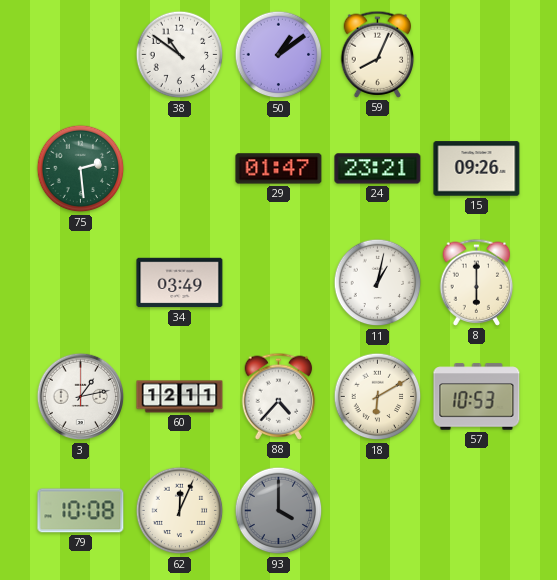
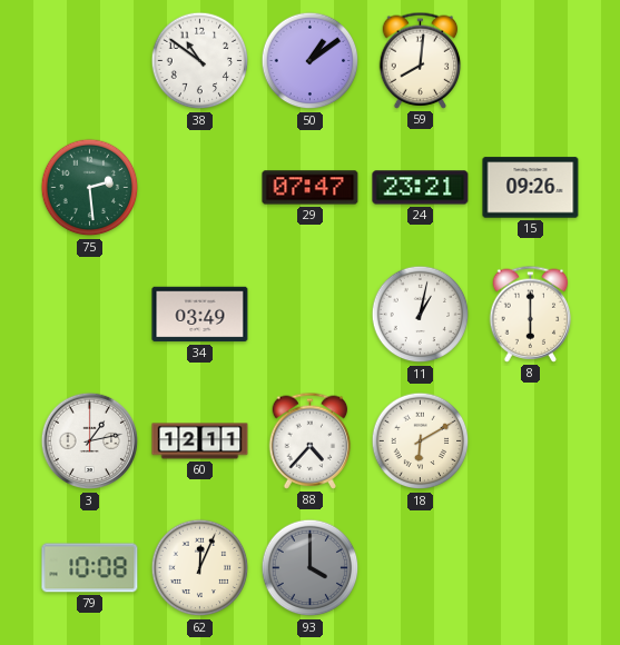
59: 8:04 -> 8:01
29: 01:47 -> 07:47
57: 10:53 -> none
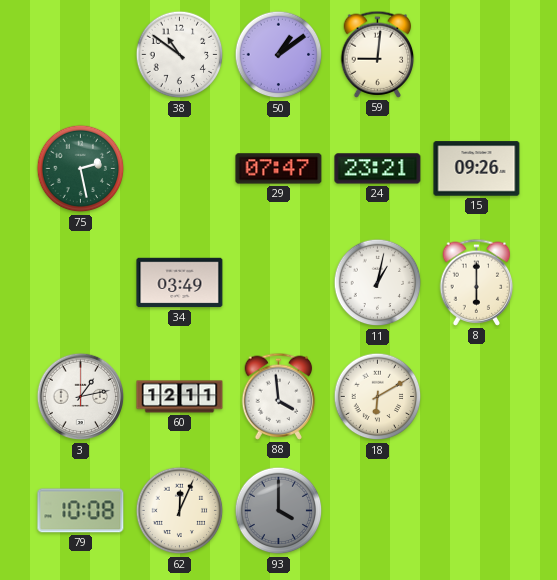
59: 8:01 -> 9:01
75: 2:29 -> 2:28
88: 4:37 -> 3:59
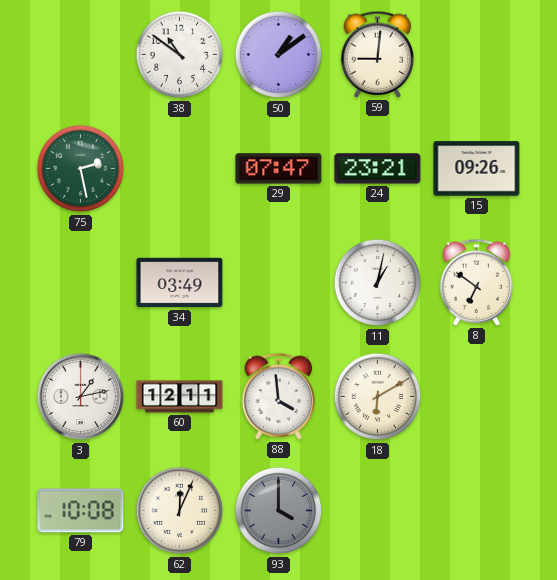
8: 6:00 -> 6:51
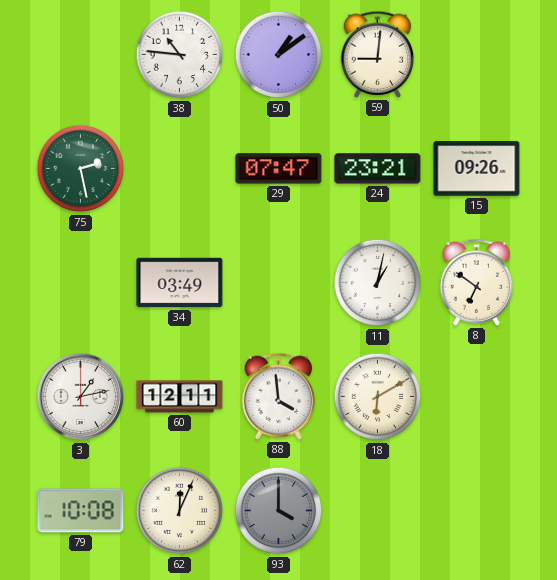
38: 10:51 -> 10:46
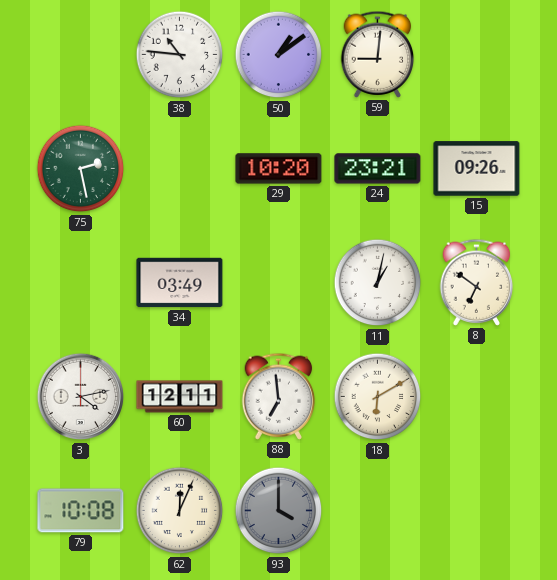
29: 07:47 -> 10:20
3: 1:13 -> 4:13
88: 3:59 -> 6:59
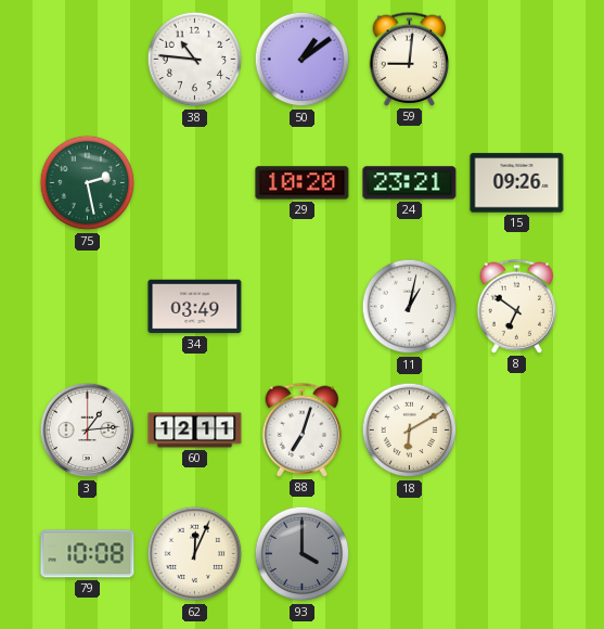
3: 4:13 -> 1:14
88: 6:59 -> 7:03
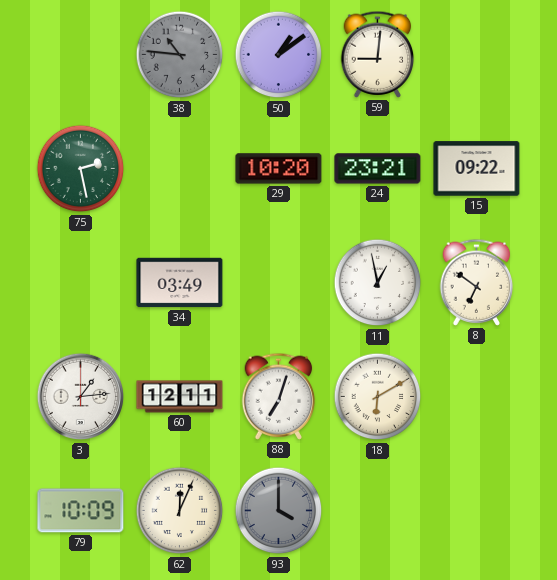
38 dial: white -> grey
15: 09:26 -> 09:22
11: 1:02 -> 12:58
79: 10:08 -> 10:09
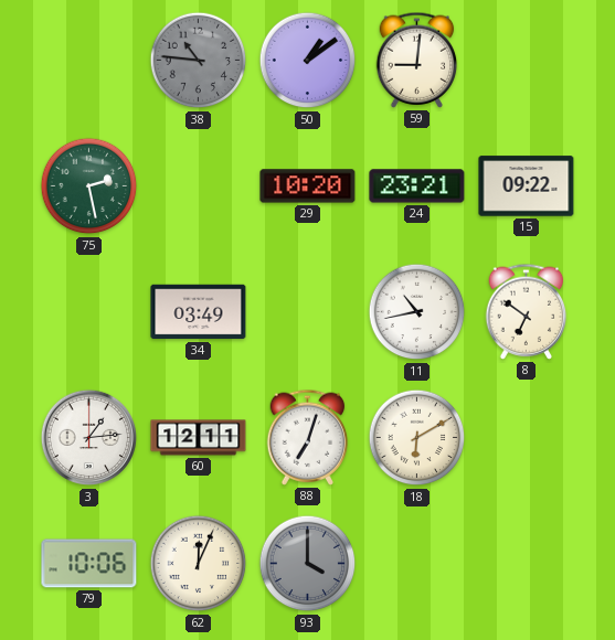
11: 12:58 -> 10:43
79: 10:09 -> 10:06
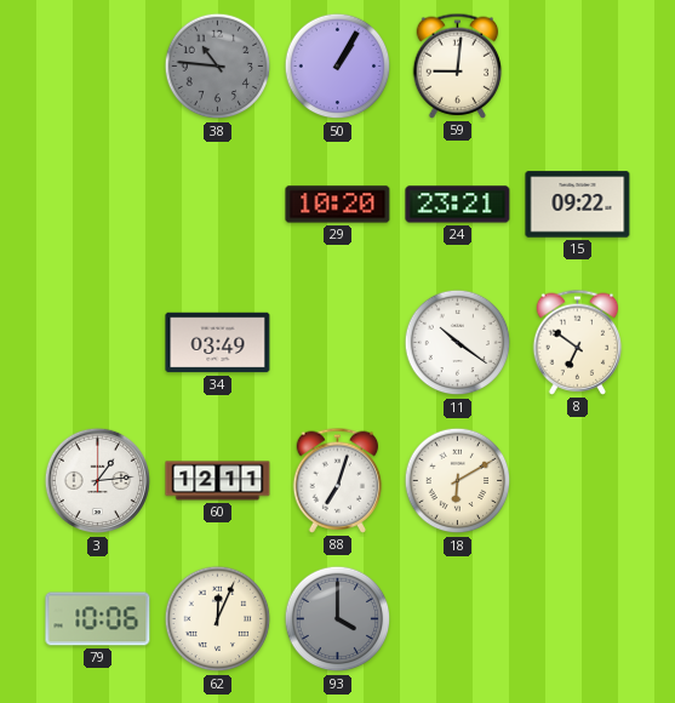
50: 1:09 -> 1:05
75: 2:28 -> none
11: 10:43 -> 10:21
